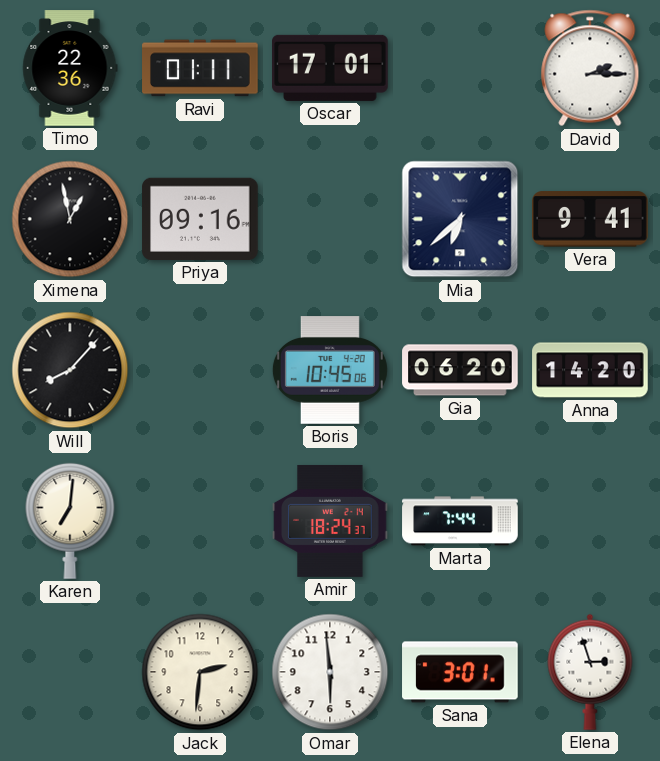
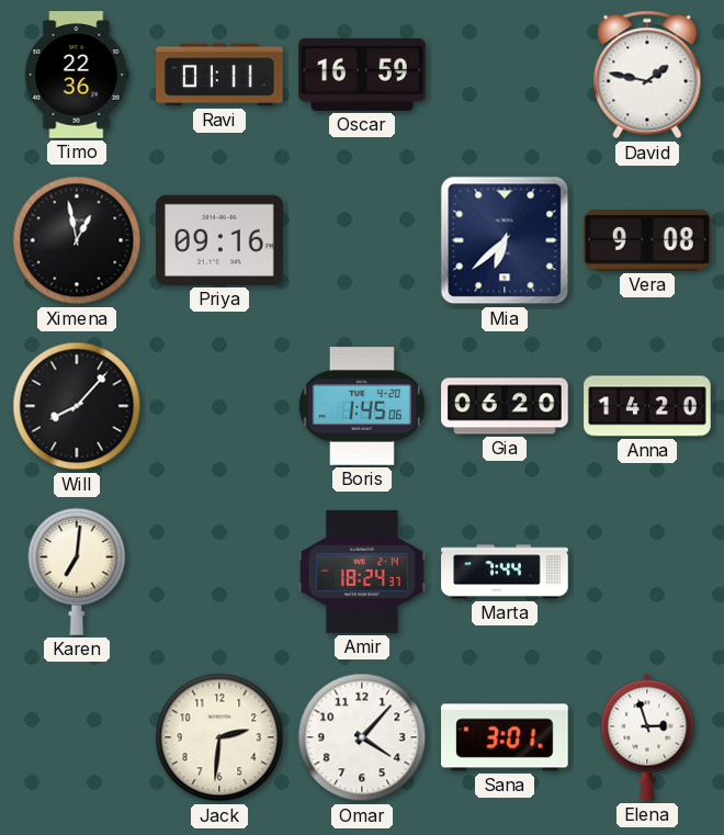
Oscar: 17:01 -> 16:59
David: 2:15 -> 1:47
Vera: 9:41 -> 9:08
Boris: 10:45 -> 1:45
Omar: 5:59 -> 4:07
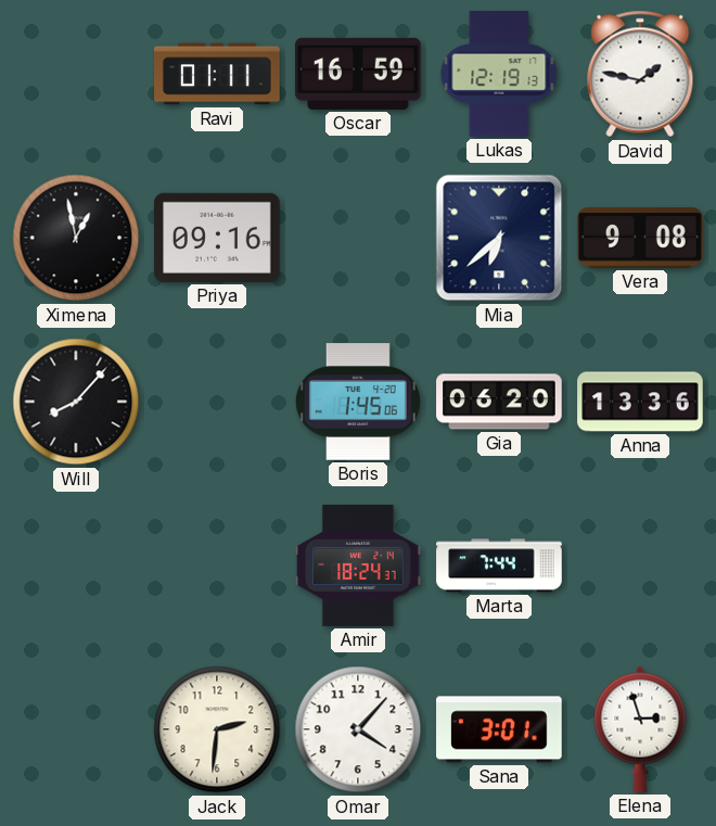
Timo: 22:36 -> none
Lukas: none -> 12:19
Anna: 14:20 -> 13:36
Karen: 7:01 -> none
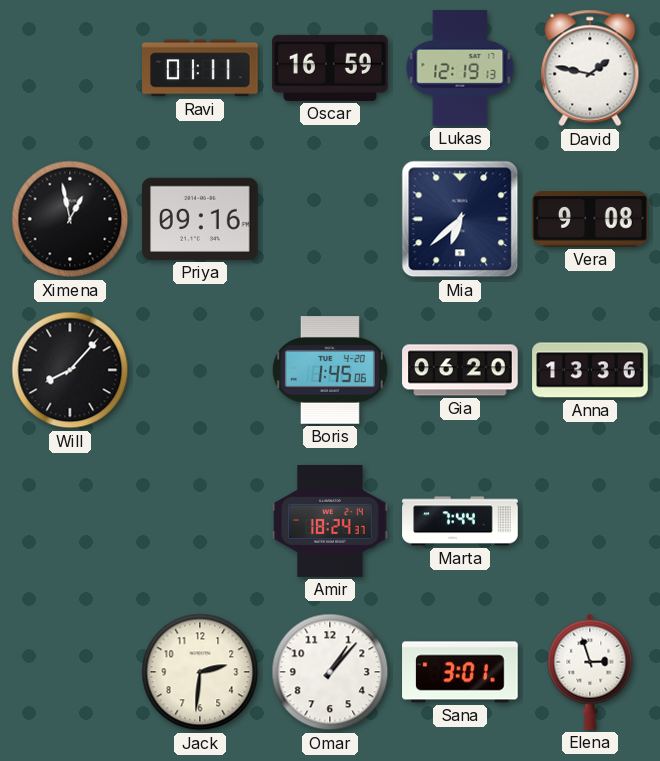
Omar: 4:07 -> 1:07
